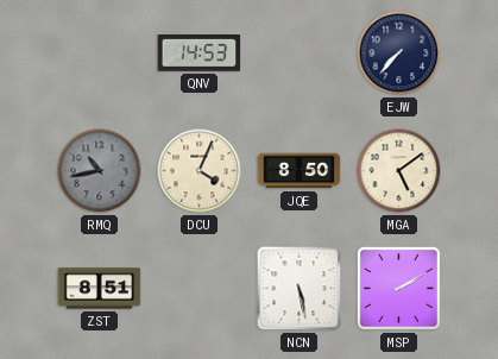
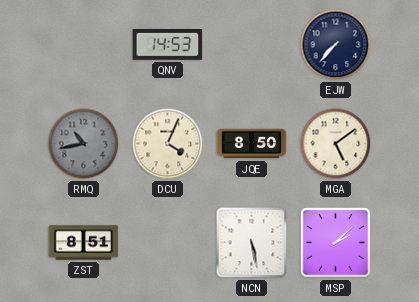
MSP: 2:10 -> 2:08
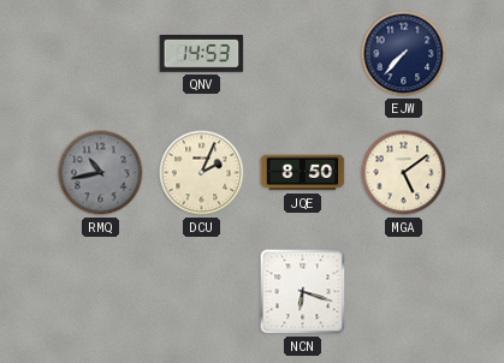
DCU: 4:04 -> 2:04
ZST: 8:51 -> none
NCN: 5:28 -> 6:18
MSP: 2:08 -> none
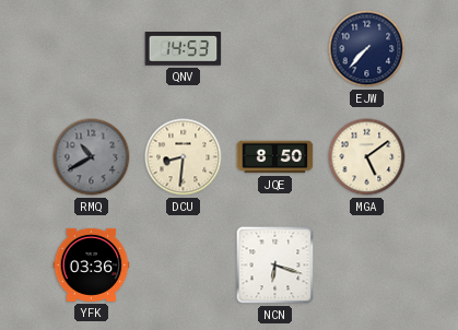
RMQ: 10:43 -> 10:40
DCU: 2:04 -> 8:31
YFK: none -> 03:36
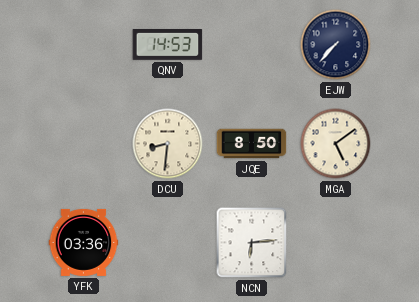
RMQ: 10:40 -> none
NCN: 6:18 -> 6:14
